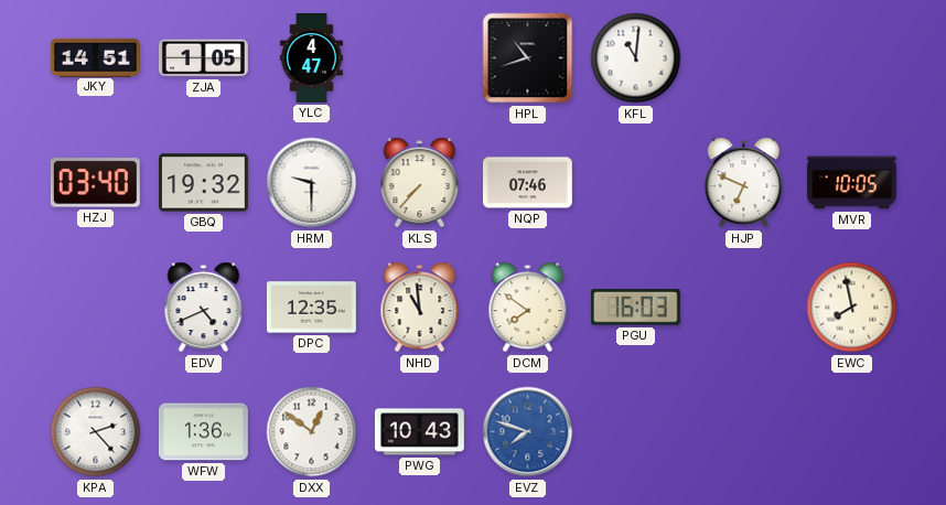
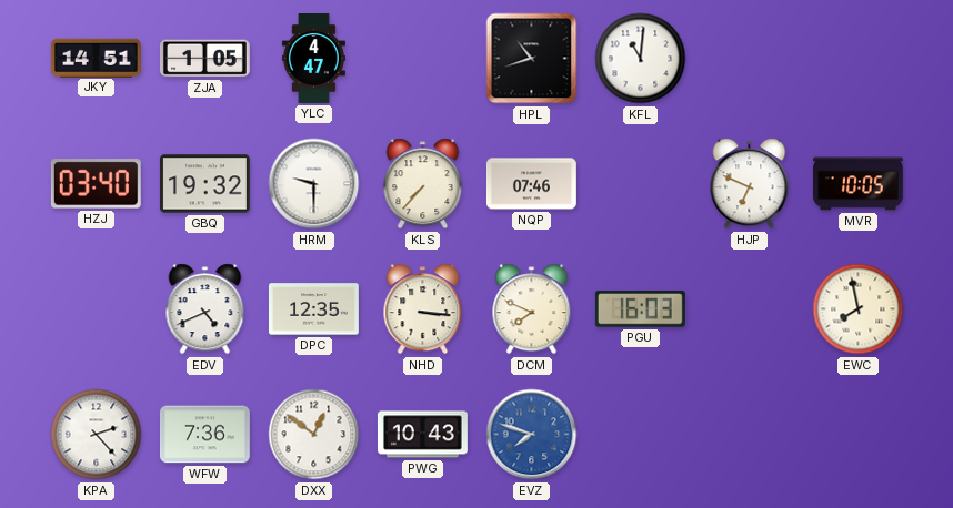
NHD: 10:59 -> 3:16
DCM: 7:51 -> 7:49
WFW: 1:36 -> 7:36
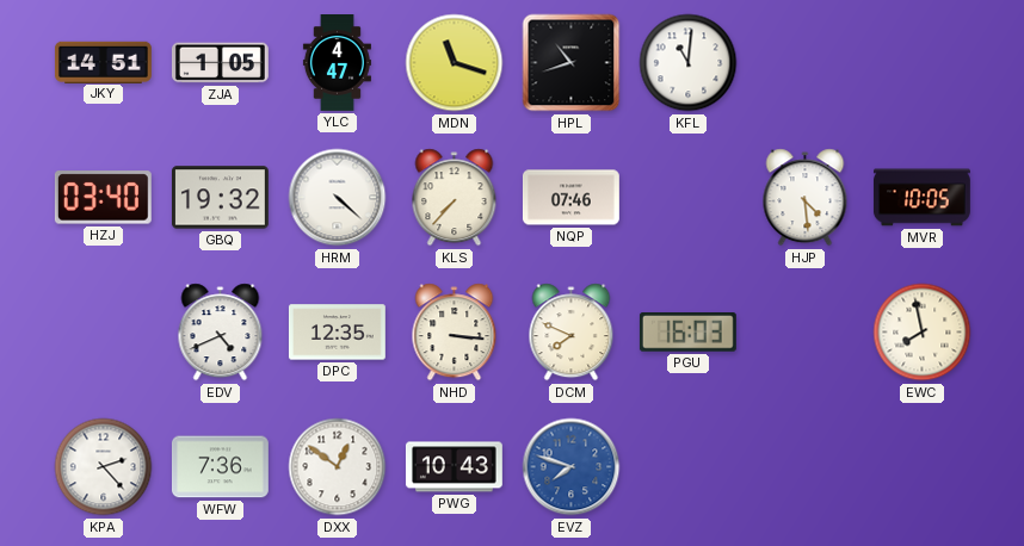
MDN: none -> 11:18
HRM: 9:30 -> 4:22
HJP: 6:49 -> 4:29
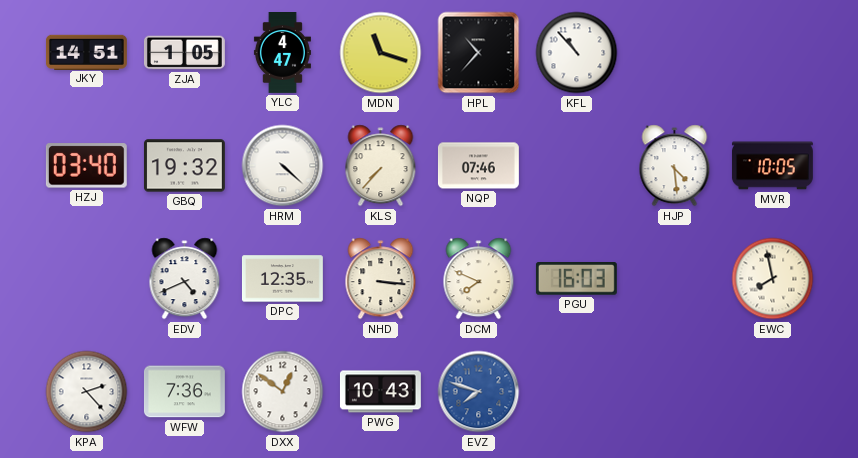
HPL: 10:42 -> 10:37
KFL: 11:01 -> 10:53
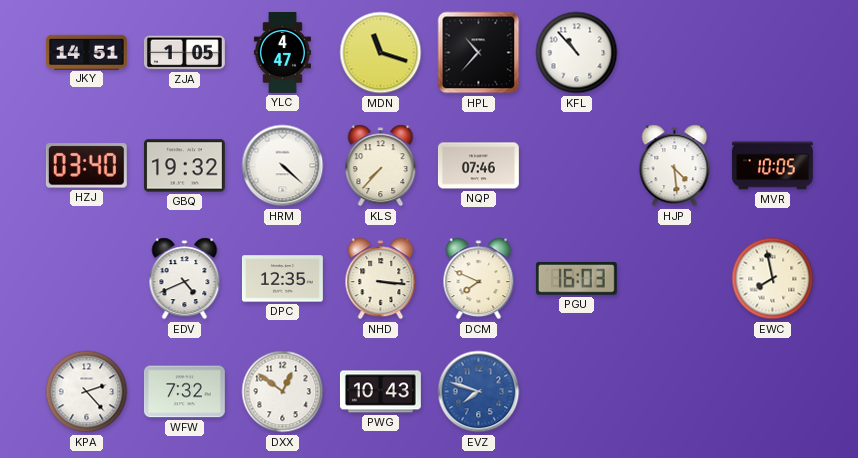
WFW: 7:36 -> 7:32
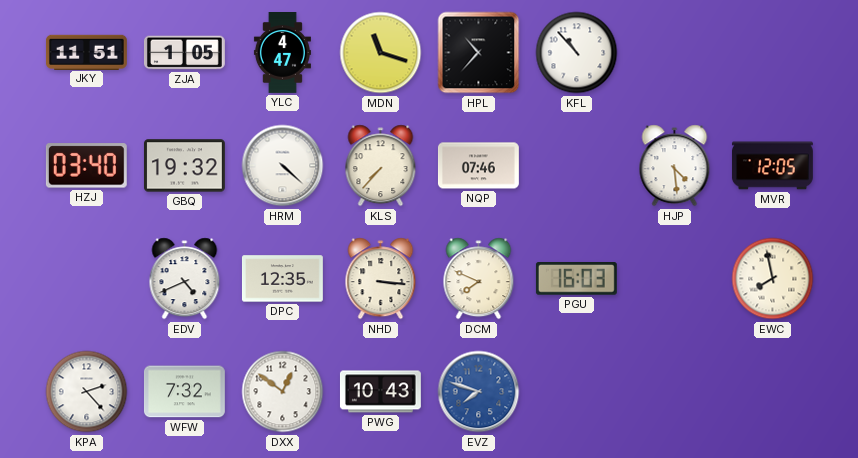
JKY: 14:51 -> 11:51
MVR: 10:05 -> 12:05
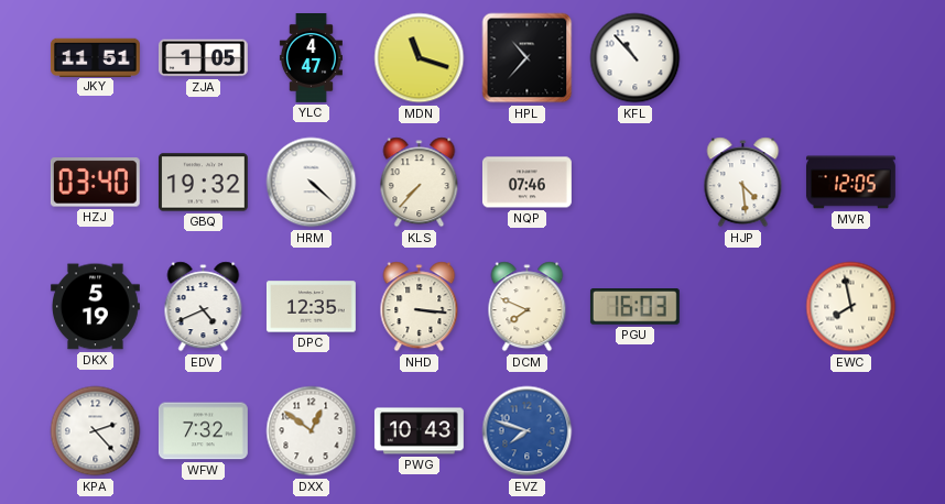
DKX: none -> 5:19
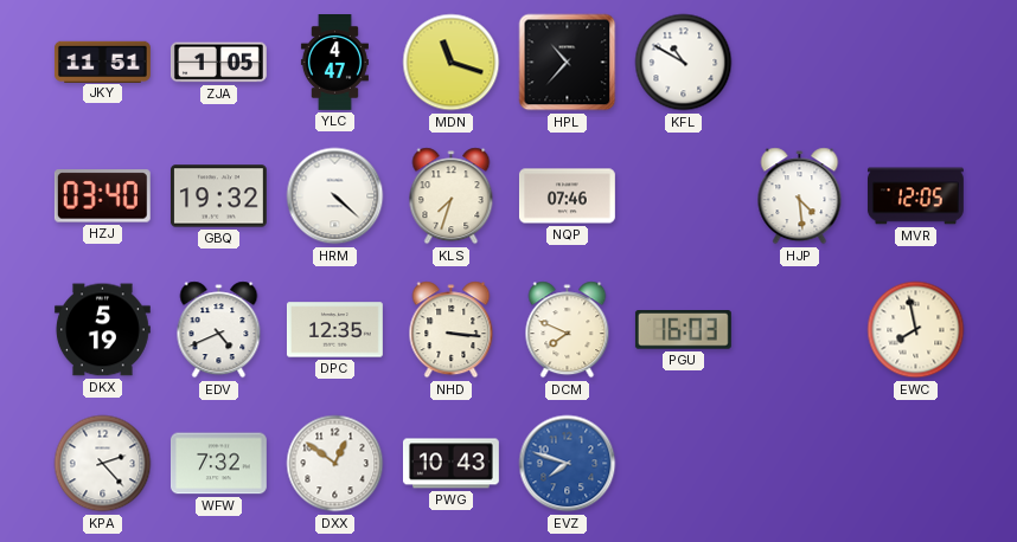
KFL: 10:53 -> 10:50
KLS: 7:37 -> 7:33
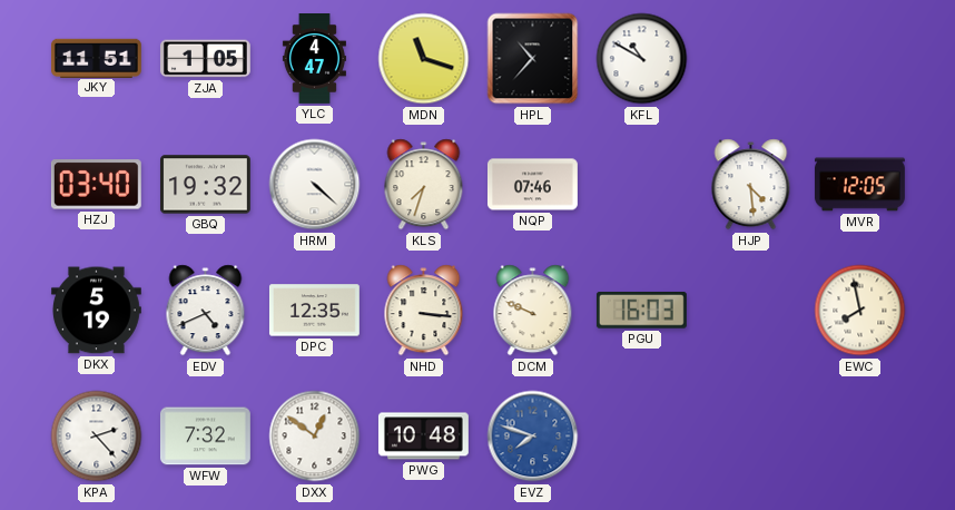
DCM: 7:49 -> 9:49
PWG: 10:43 -> 10:48
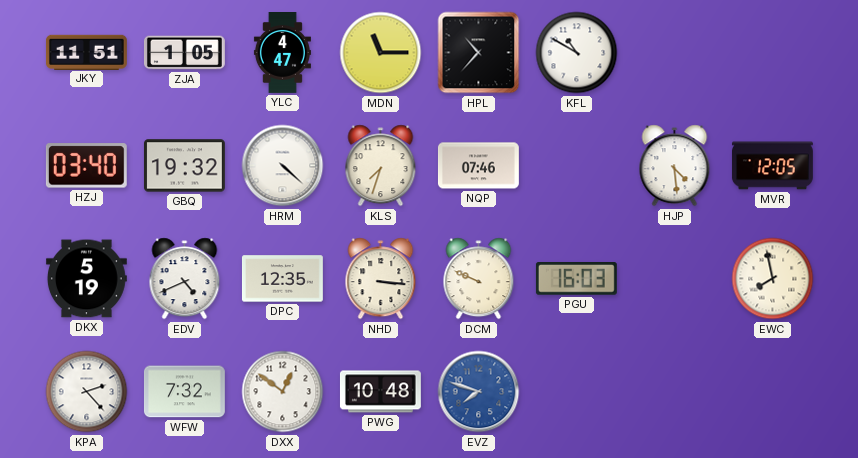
MDN: 11:18 -> 11:15
